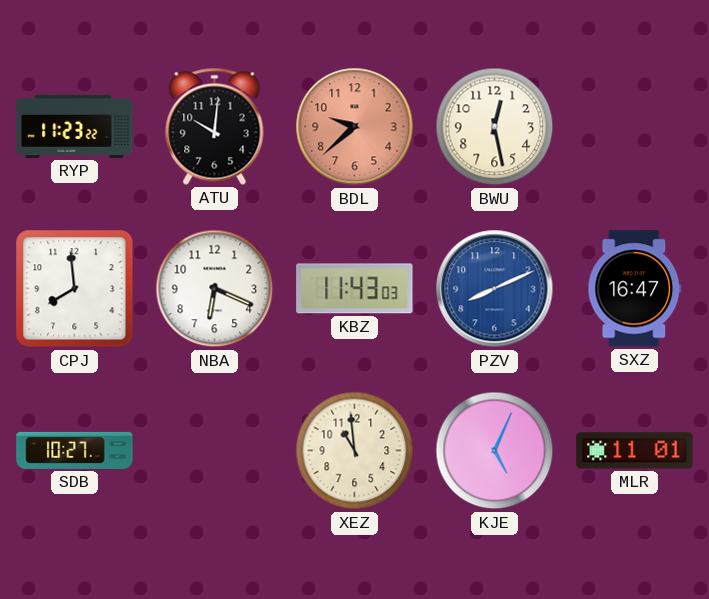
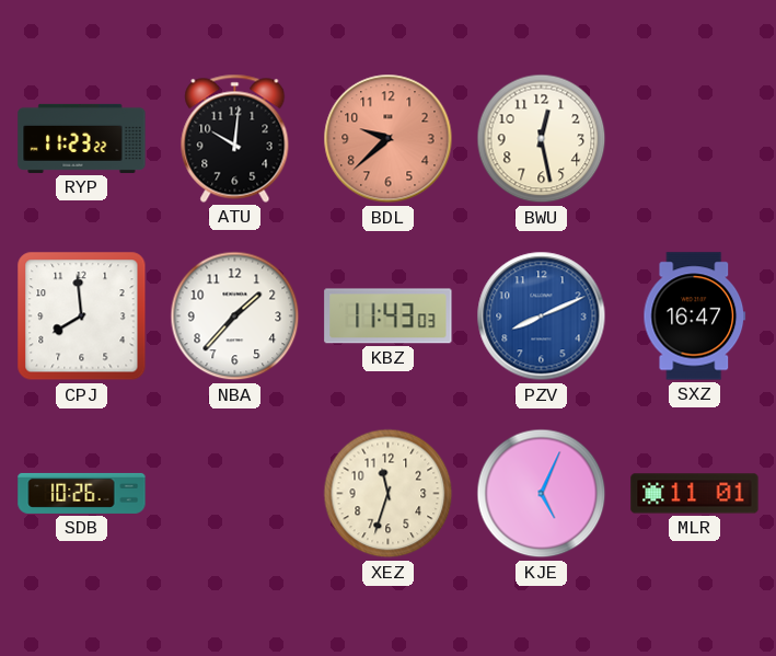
NBA: 6:19 -> 1:37
SDB: 10:27 -> 10:26
XEZ: 10:59 -> 11:33
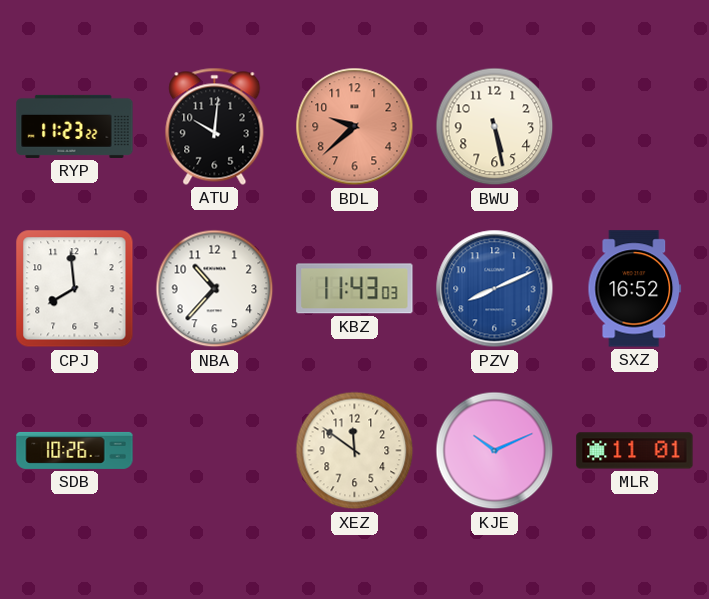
BWU: 12:28 -> 5:28
NBA: 1:37 -> 10:37
SXZ: 16:47 -> 16:52
XEZ: 11:33 -> 11:51
KJE: 5:04 -> 10:11
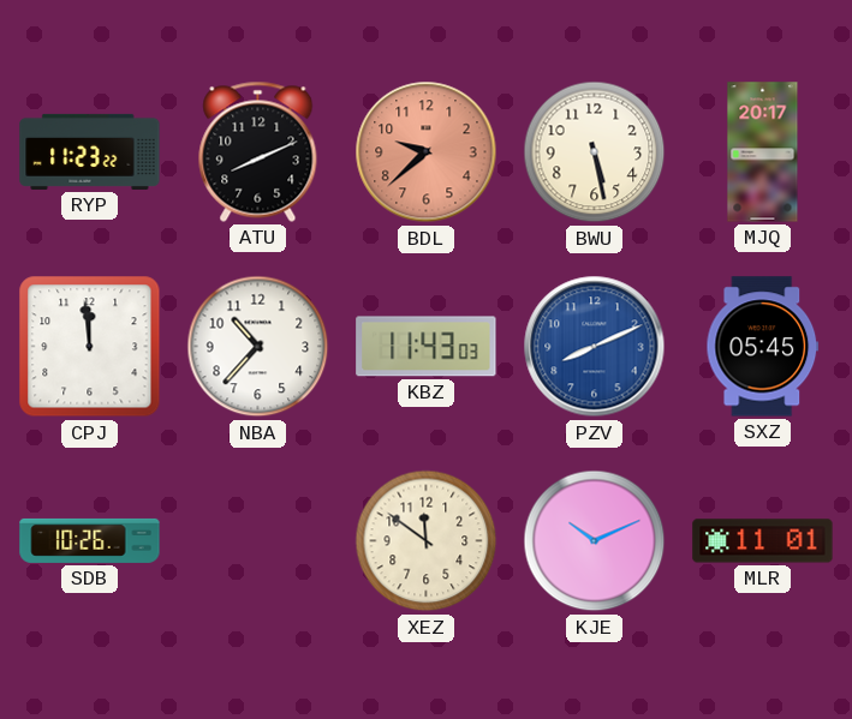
ATU: 10:01 -> 8:11
MJQ: none -> 20:17
CPJ: 7:59 -> 11:59
SXZ: 16:52 -> 05:45
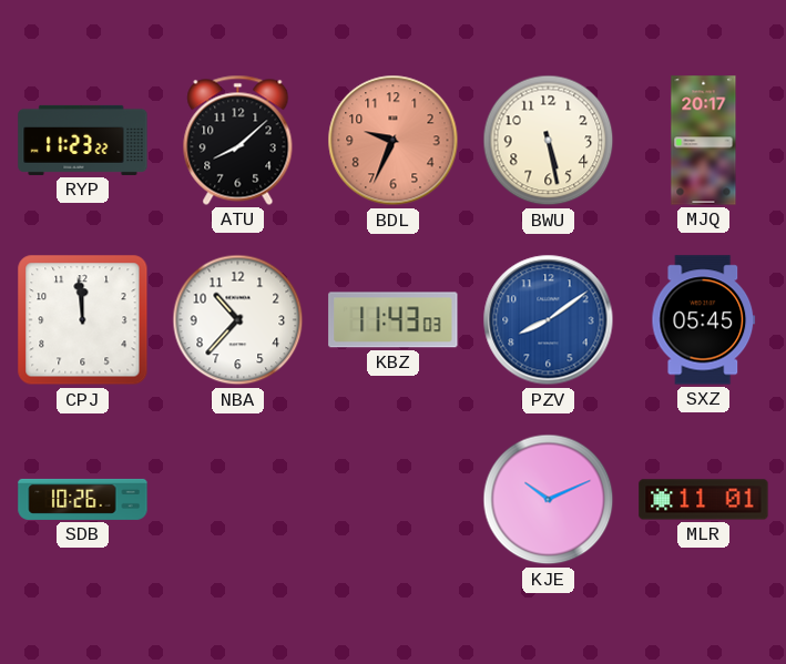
ATU: 8:11 -> 8:08
BDL: 9:38 -> 9:34
PZV: 8:11 -> 8:09
XEZ: 11:51 -> none
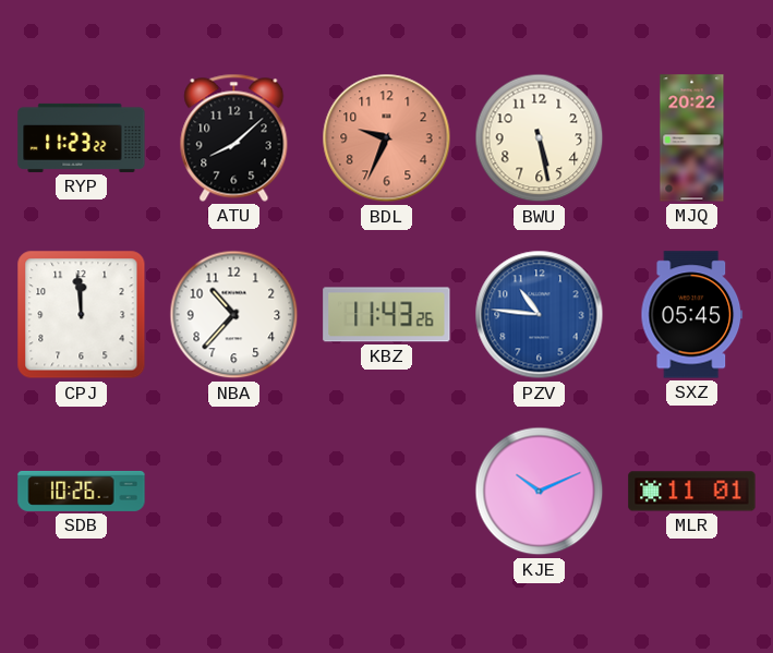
MJQ: 20:17 -> 20:22
KBZ: 11:43:03 -> 11:43:26
PZV: 8:09 -> 10:46
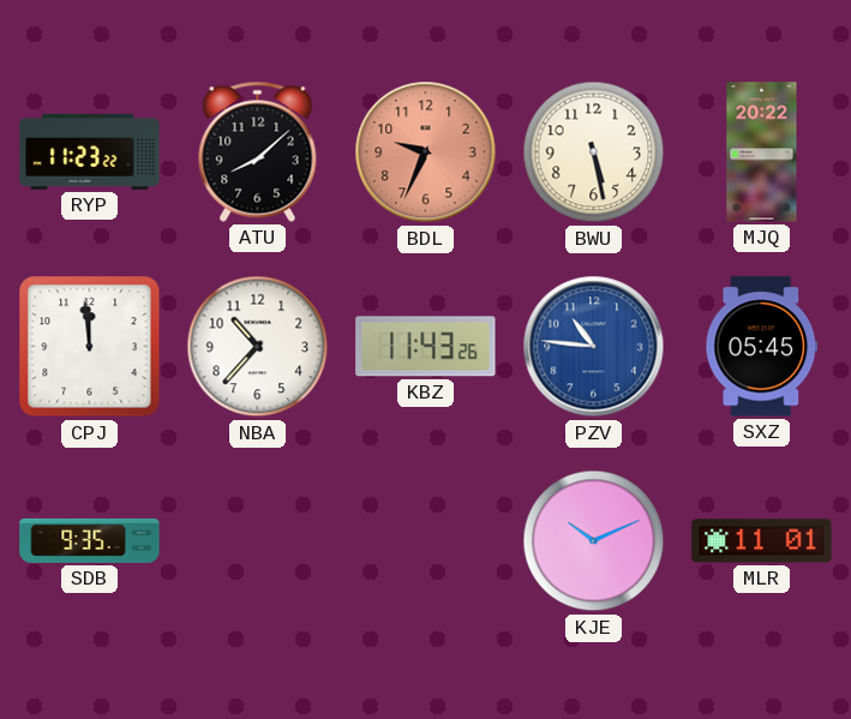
SDB: 10:26 -> 9:35
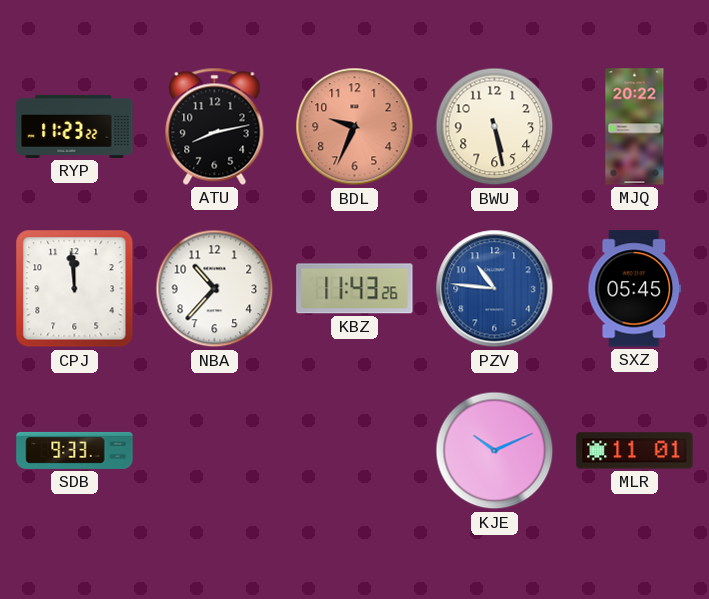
ATU: 8:08 -> 8:13
SDB: 9:35 -> 9:33
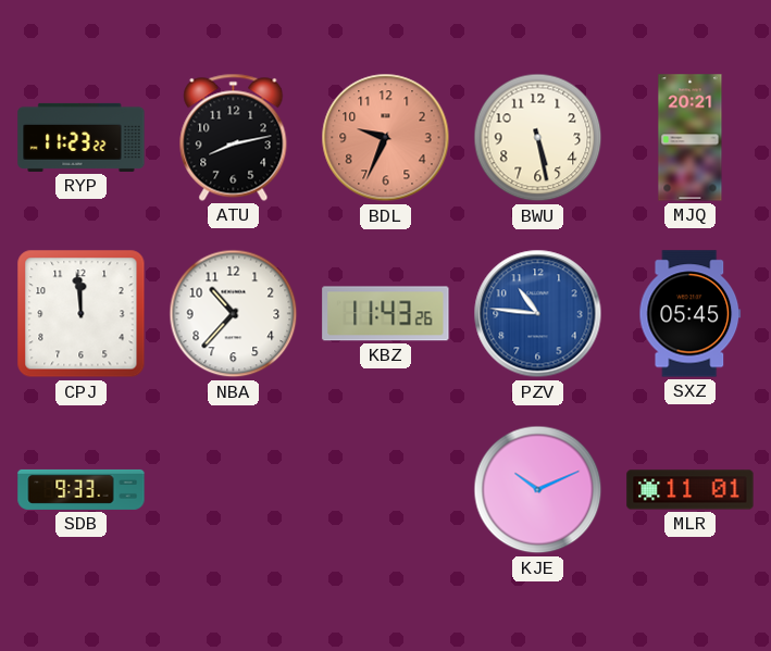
MJQ: 20:22 -> 20:21
